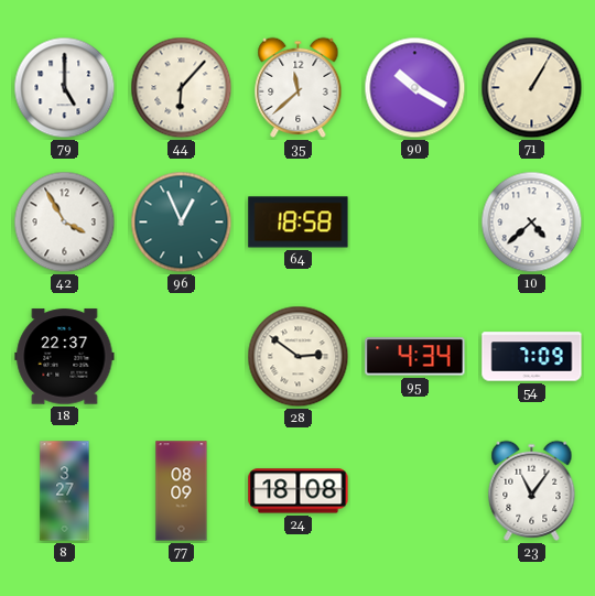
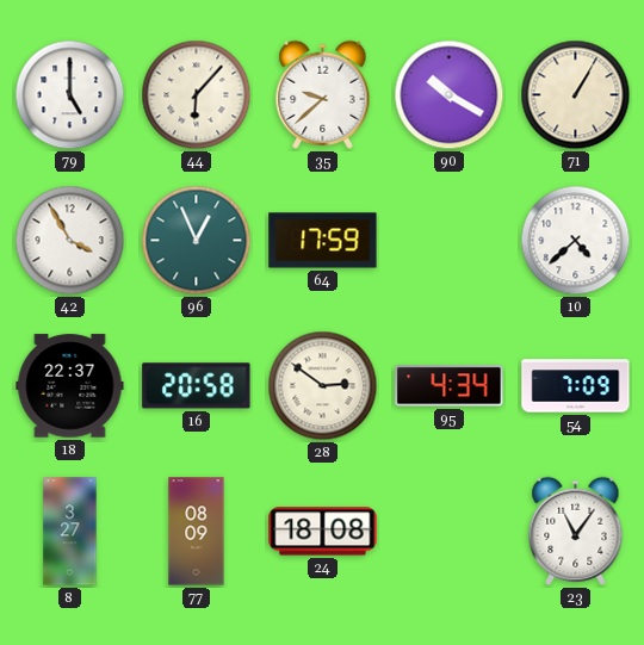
35: 11:38 -> 9:38
64: 18:58 -> 17:59
16: none -> 20:58
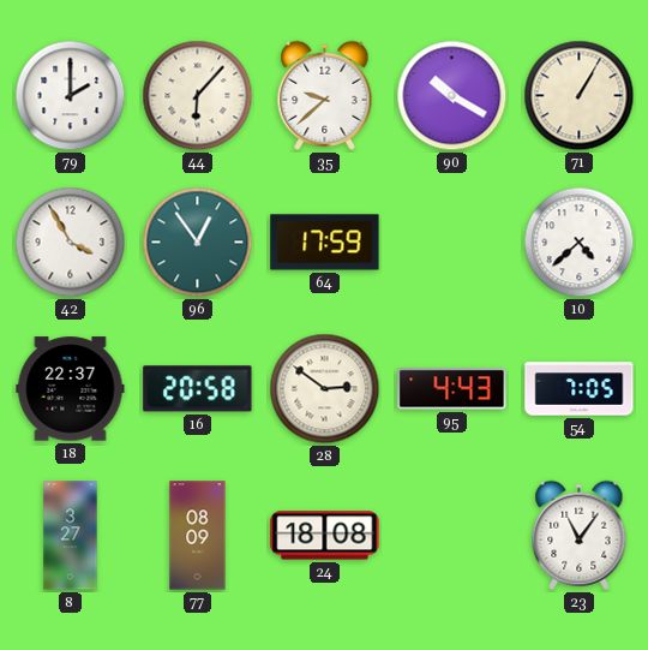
79: 5:00 -> 2:00
96: 12:56 -> 12:54
95: 4:34 -> 4:43
54: 7:09 -> 7:05
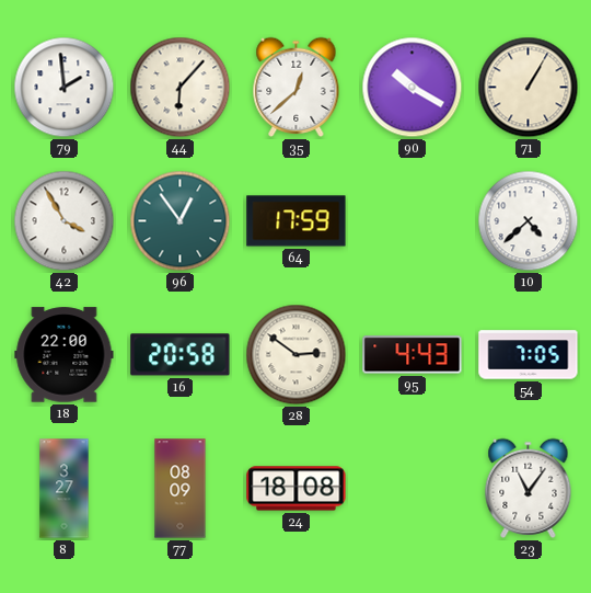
79: 2:00 -> 1:59
35: 9:38 -> 12:38
18: 22:37 -> 22:00
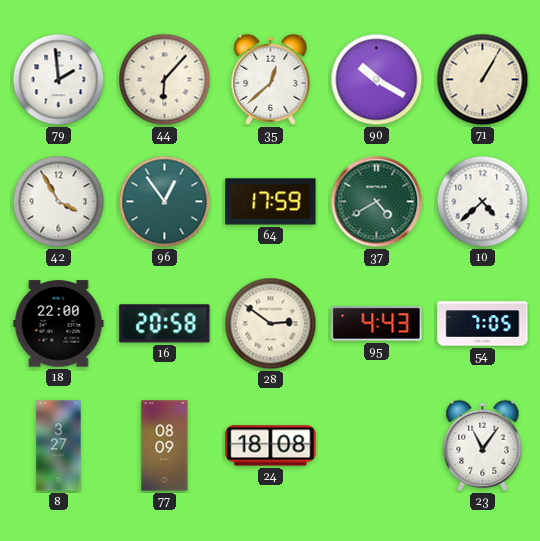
37: none -> 4:40
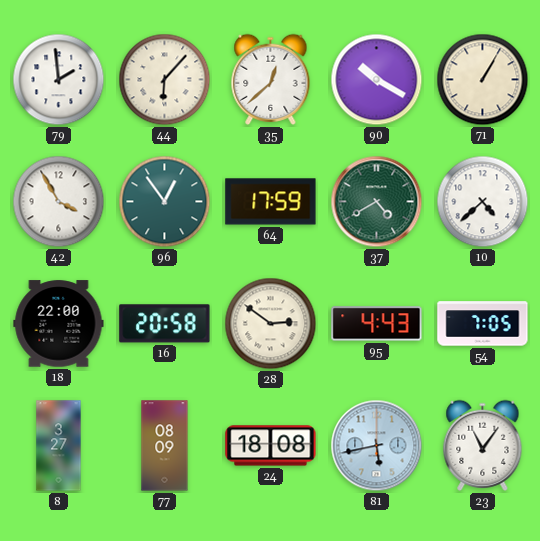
81: none -> 5:43
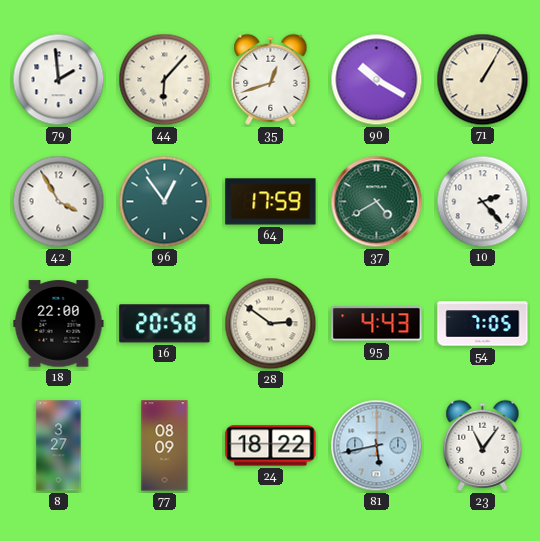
35: 12:38 -> 12:42
10: 4:38 -> 2:23
24: 18:08 -> 18:22
